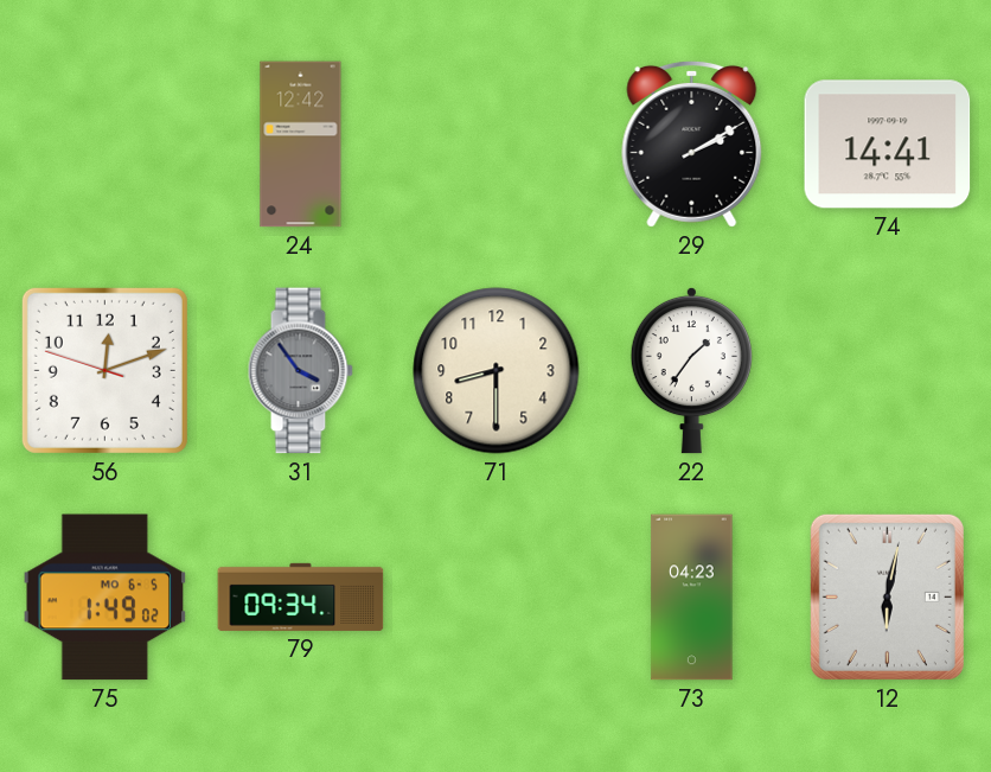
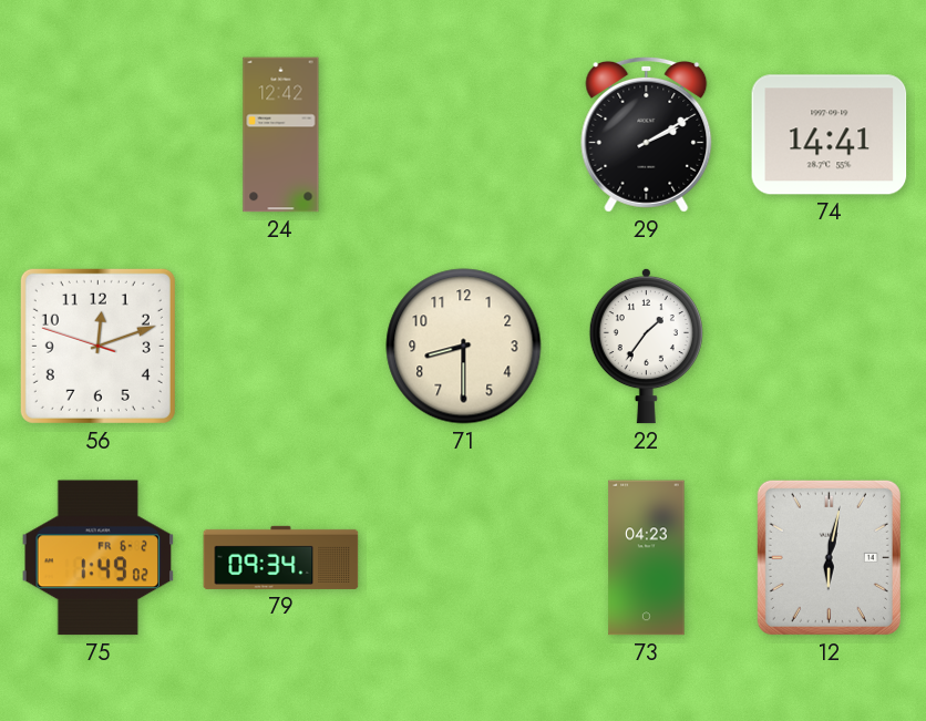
31: 3:54 -> none
75 date: MO 6-5 -> FR 6-2
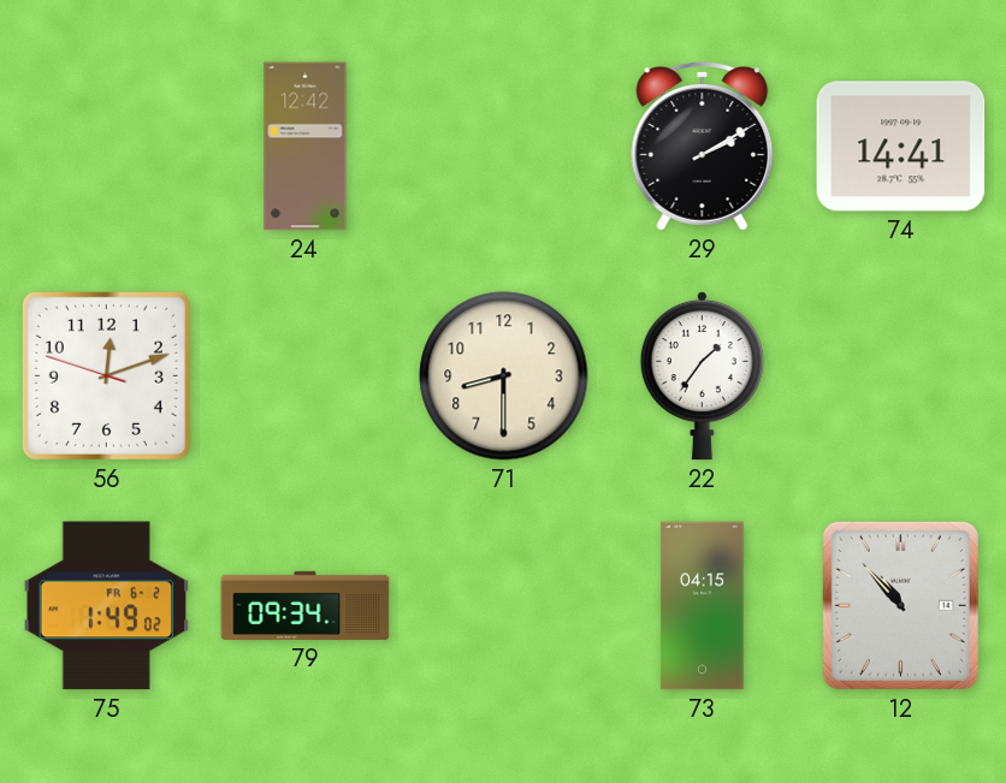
73: 04:23 -> 04:15
12: 6:02 -> 10:53
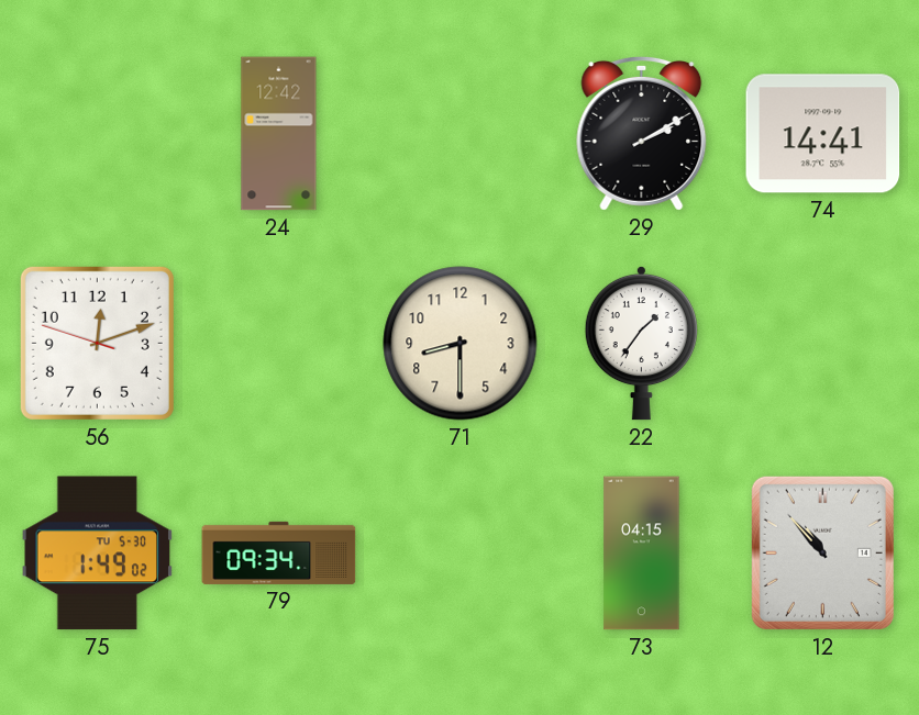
75 date: FR 6-2 -> TU 5-30
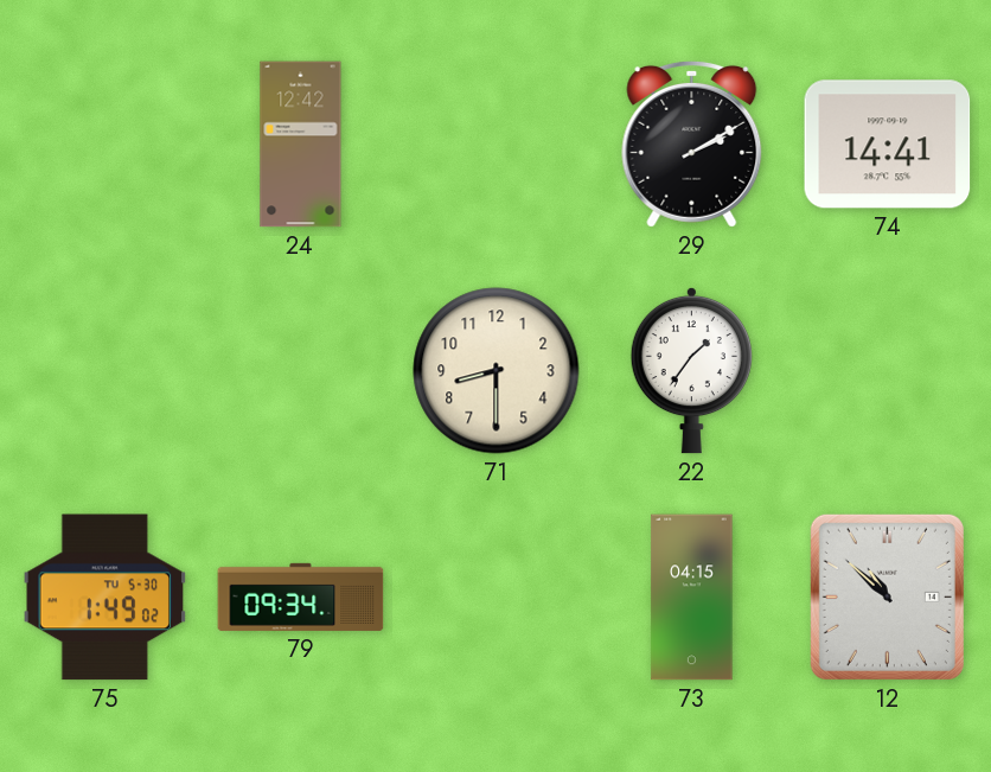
56: 12:11 -> none
12: 10:53 -> 10:52
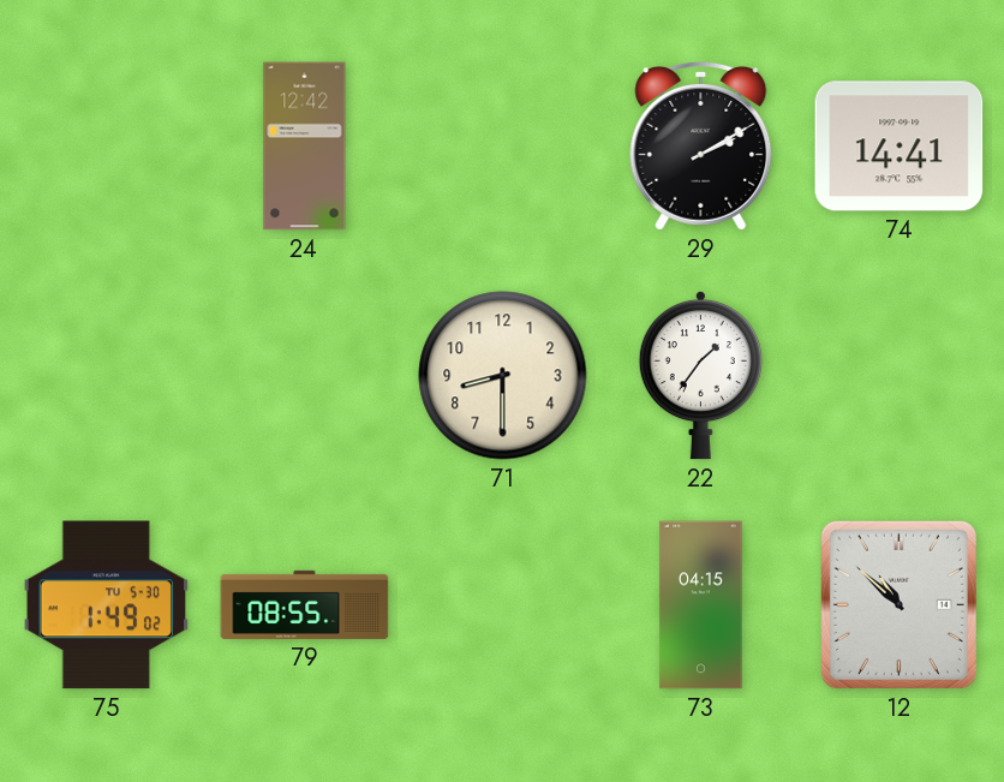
79: 09:34 -> 08:55
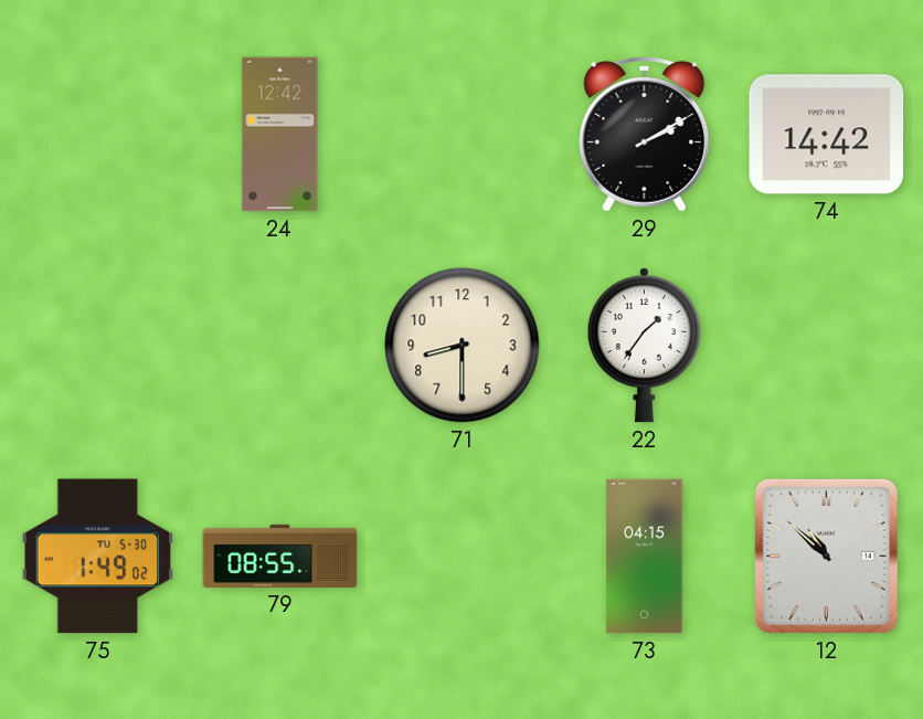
74: 14:41 -> 14:42
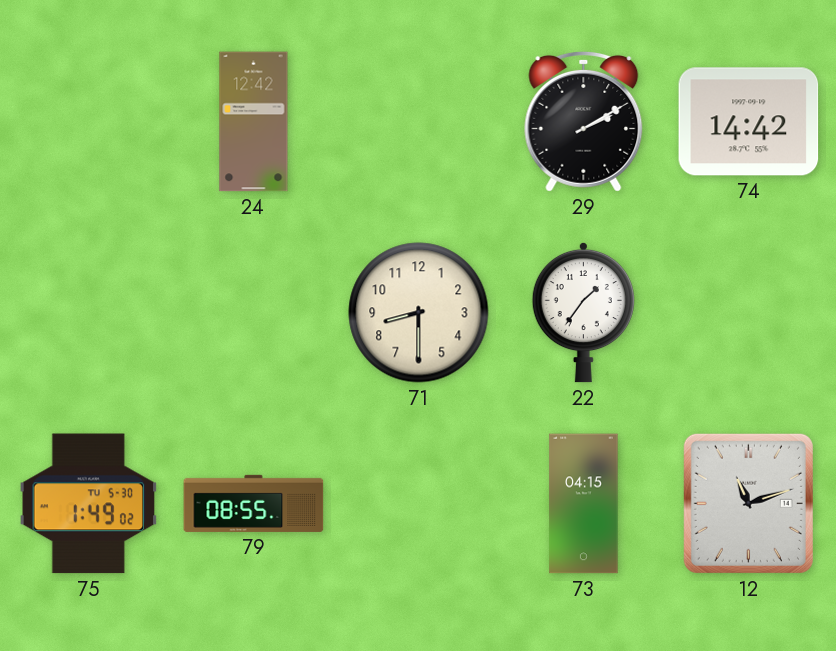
12: 10:52 -> 11:12
